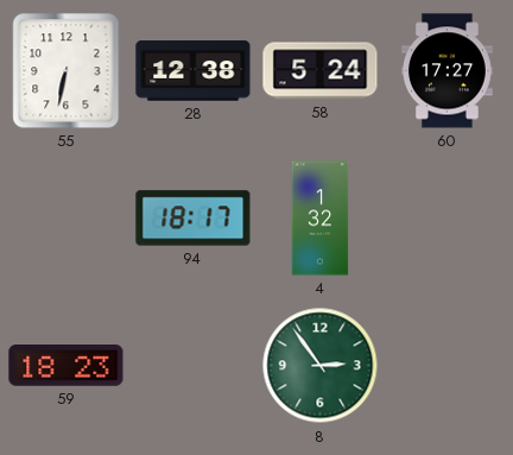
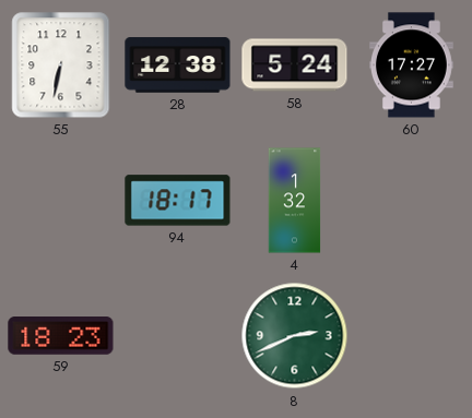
8: 2:54 -> 2:41
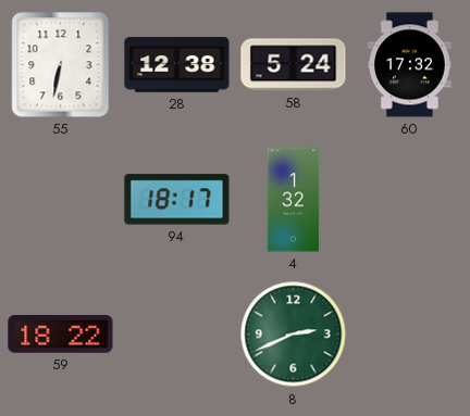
60: 17:27 -> 17:32
59: 18:23 -> 18:22
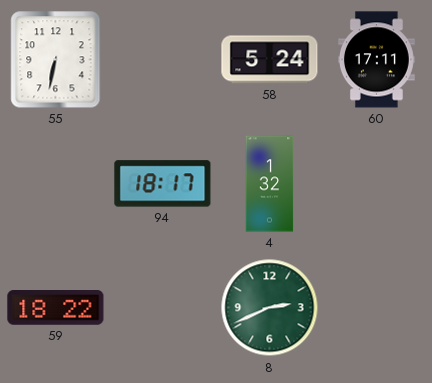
28: 12:38 -> none
60: 17:32 -> 17:11
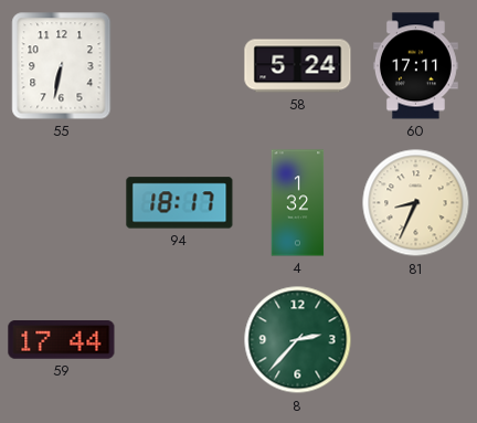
81: none -> 8:34
59: 18:22 -> 17:44
8: 2:41 -> 2:37
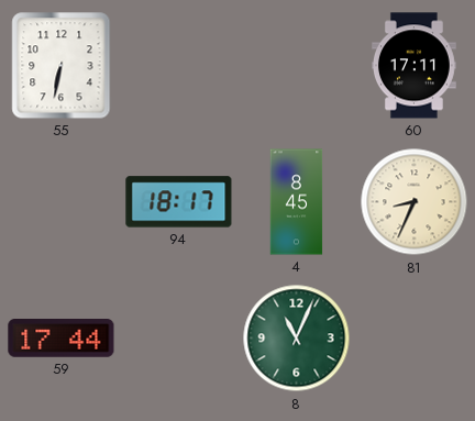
58: 5:24 -> none
4: 1:32 -> 8:45
8: 2:37 -> 11:04
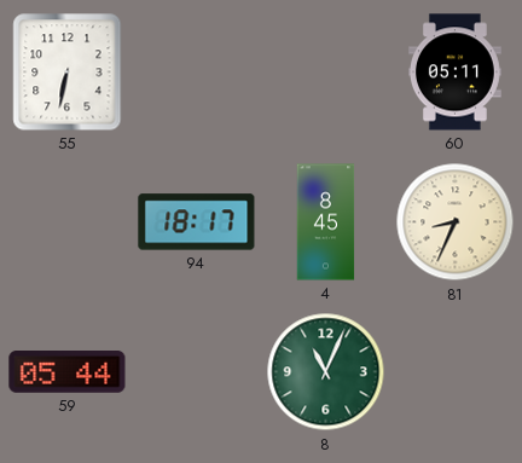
60: 17:11 -> 05:11
59: 17:44 -> 05:44
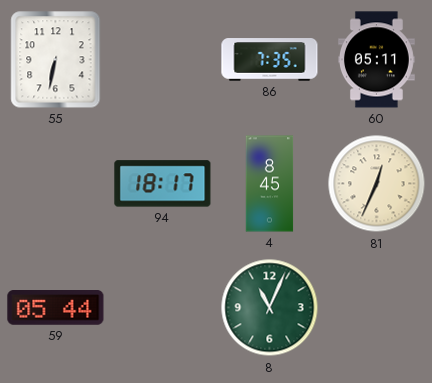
86: none -> 7:35
81: 8:34 -> 12:34
